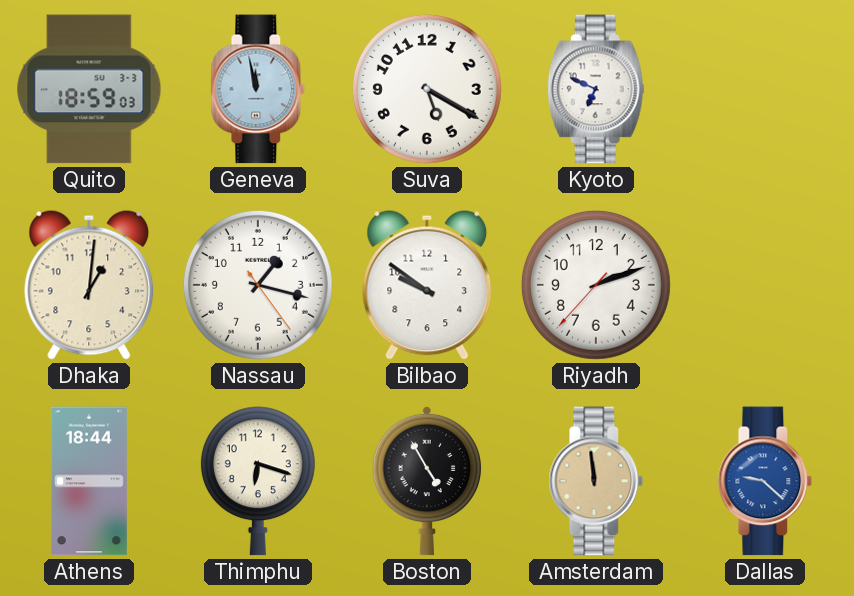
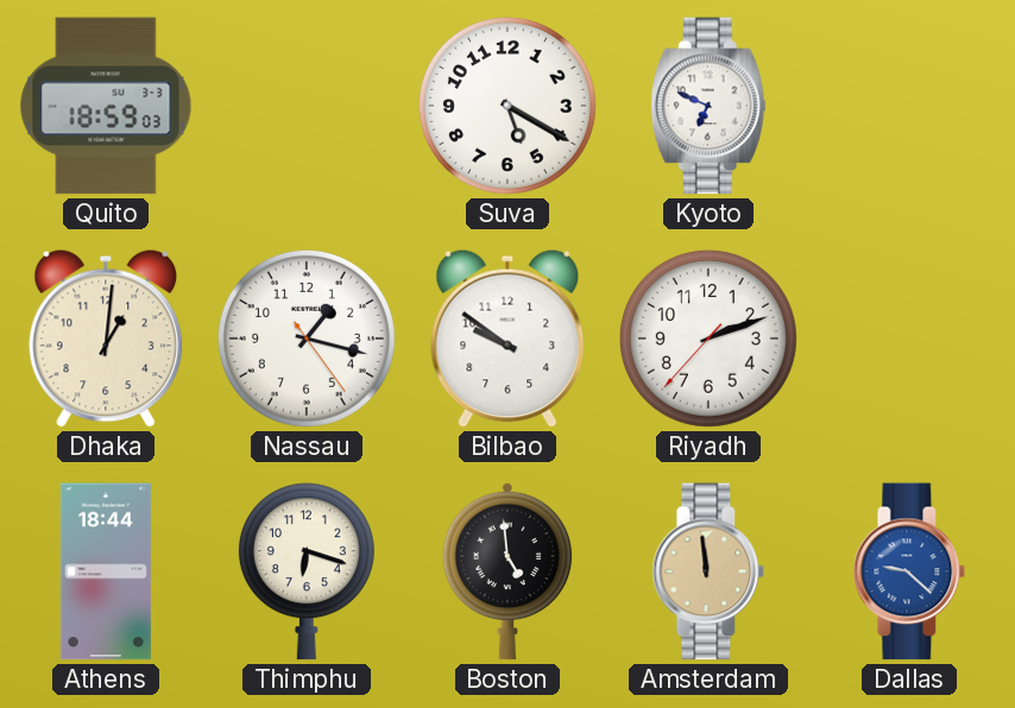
Geneva: 11:58 -> none
Boston: 4:55 -> 4:59
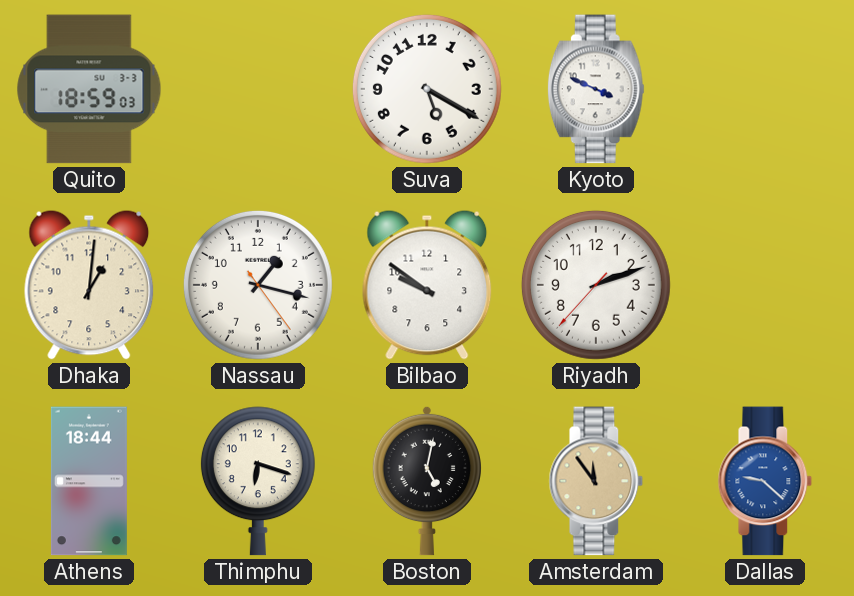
Kyoto: 6:49 -> 3:49
Boston: 4:59 -> 5:02
Amsterdam: 11:59 -> 11:54
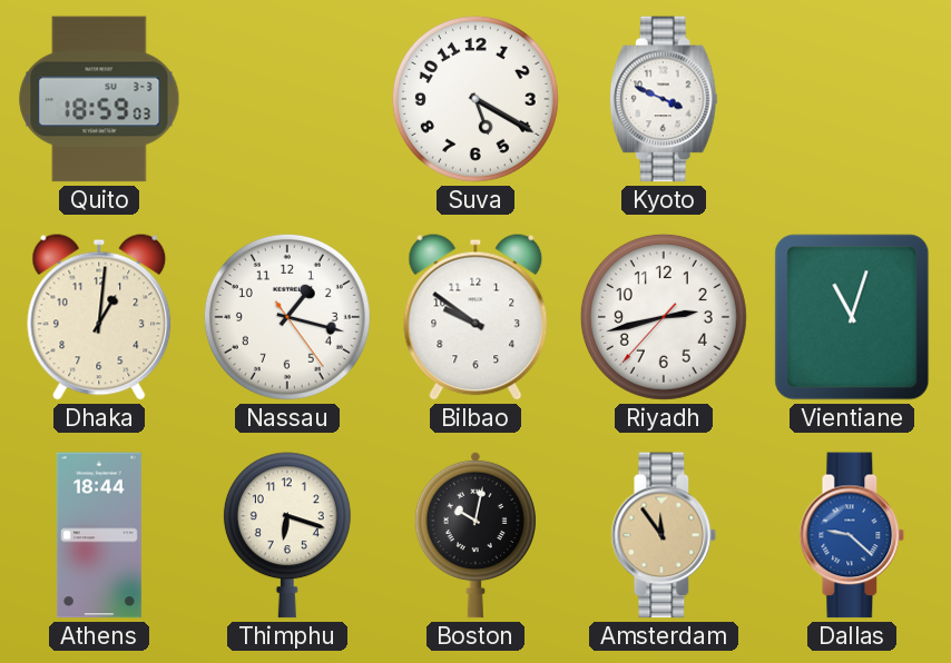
Riyadh: 2:11 -> 2:42
Vientiane: none -> 11:03
Boston: 5:02 -> 10:02
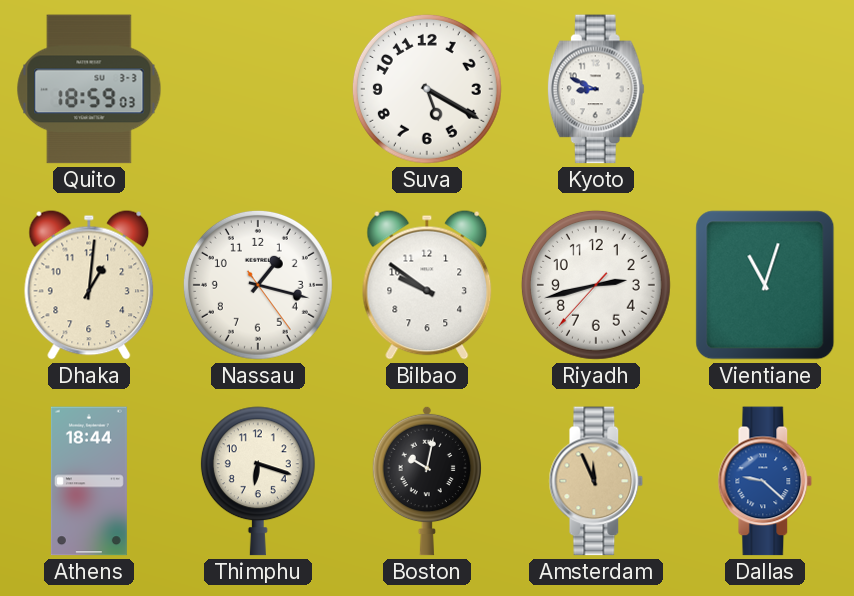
Kyoto: 3:49 -> 8:49
Amsterdam: 11:54 -> 11:56
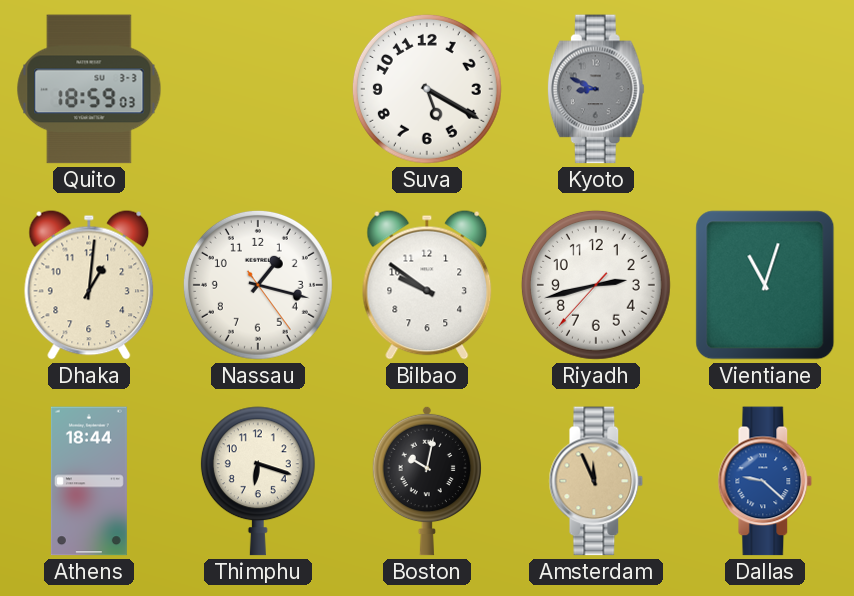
Kyoto dial: white -> grey
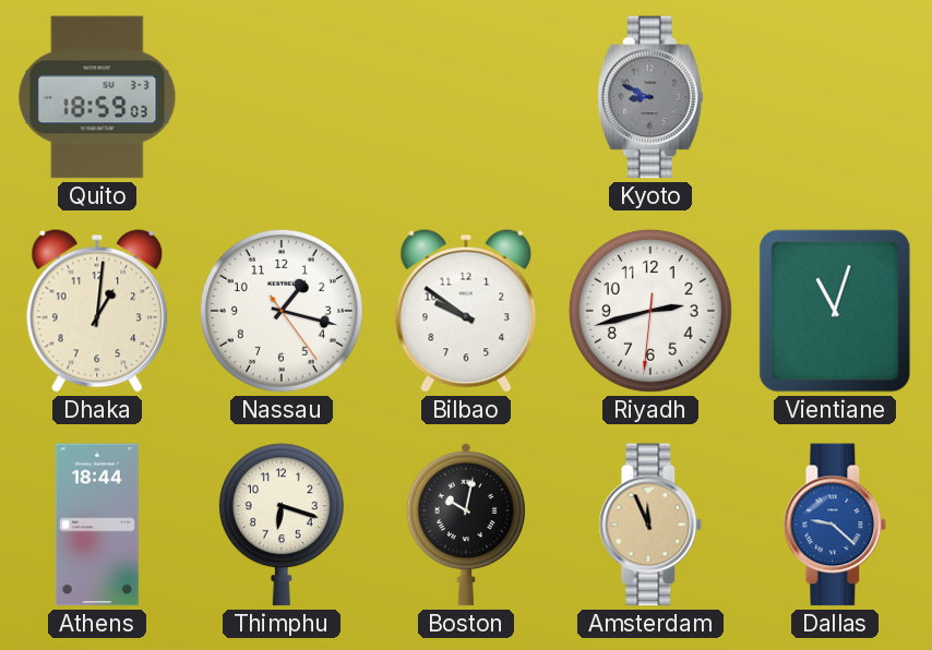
Suva: 5:20 -> none
Riyadh: 2:42:37 -> 2:42:31
